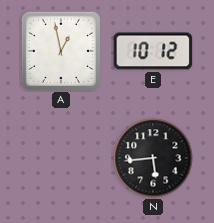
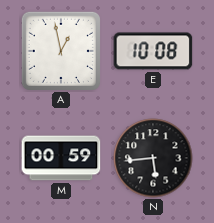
E: 10:12 -> 10:08
M: none -> 00:59
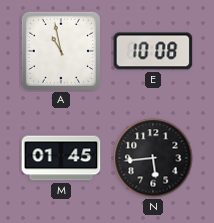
A: 12:58 -> 10:58
M: 00:59 -> 01:45
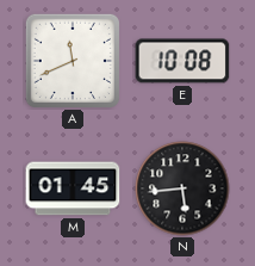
A: 10:58 -> 11:41
